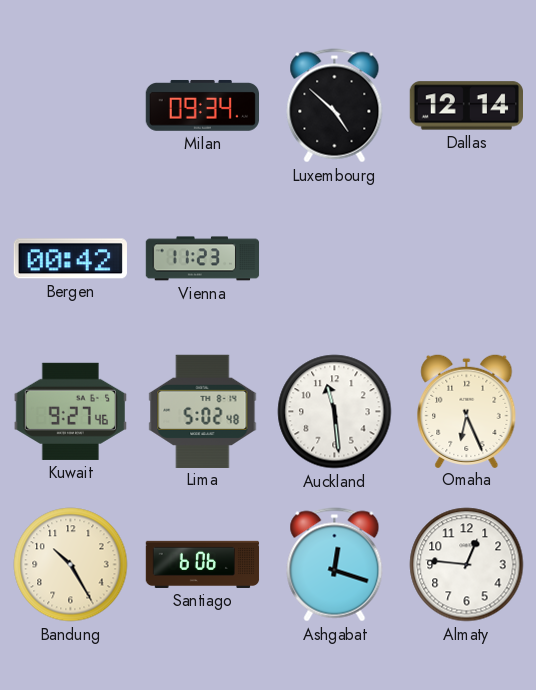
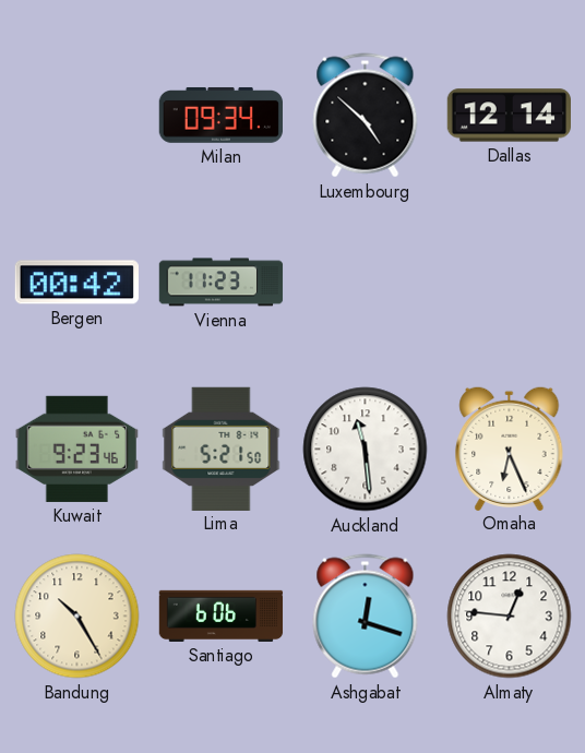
Kuwait: 9:27 -> 9:23
Lima: 5:02 -> 5:21
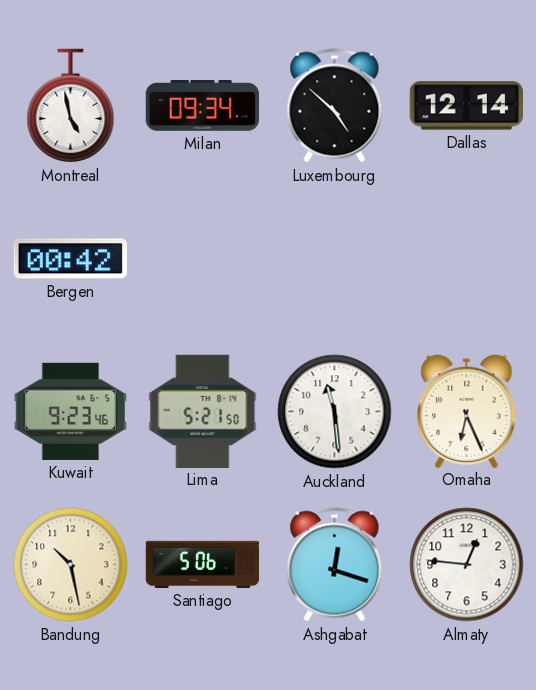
Montreal: none -> 4:58
Vienna: 11:23 -> none
Bandung: 10:25 -> 10:28
Santiago: 6:06 -> 5:06
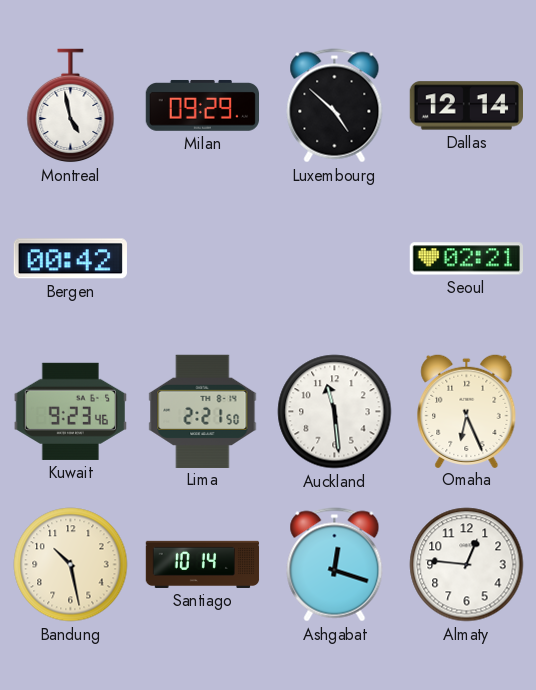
Milan: 09:34 -> 09:29
Seoul: none -> 02:21
Lima: 5:21 -> 2:21
Santiago: 5:06 -> 10:14
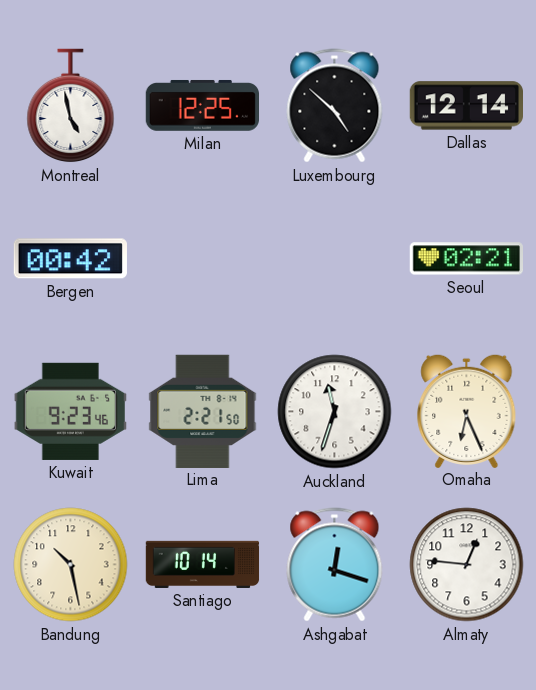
Milan: 09:29 -> 12:25
Auckland: 11:29 -> 11:33
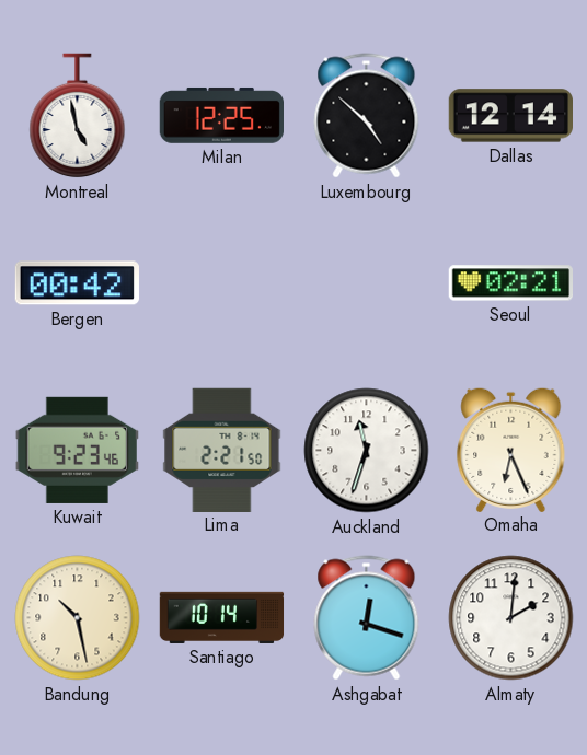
Almaty: 12:46 -> 2:01
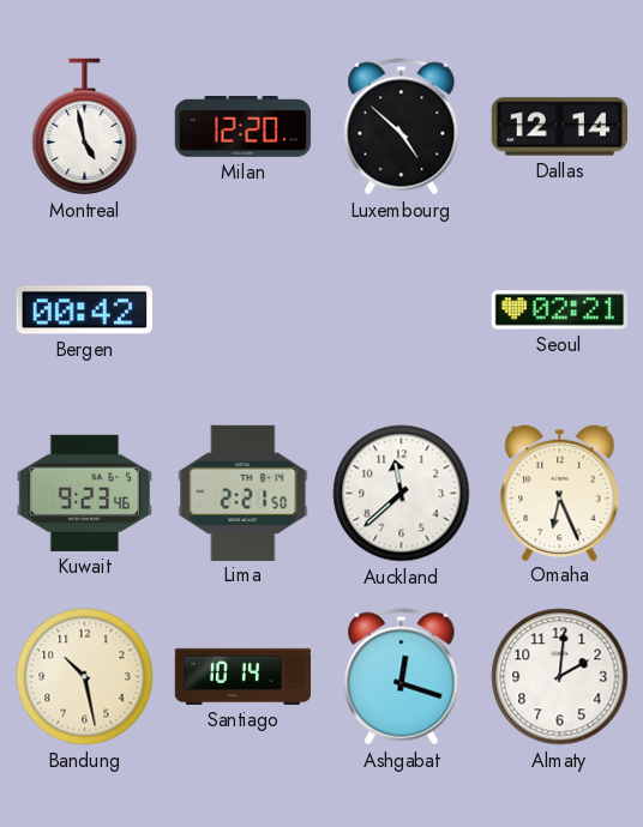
Milan: 12:25 -> 12:20
Auckland: 11:33 -> 11:38
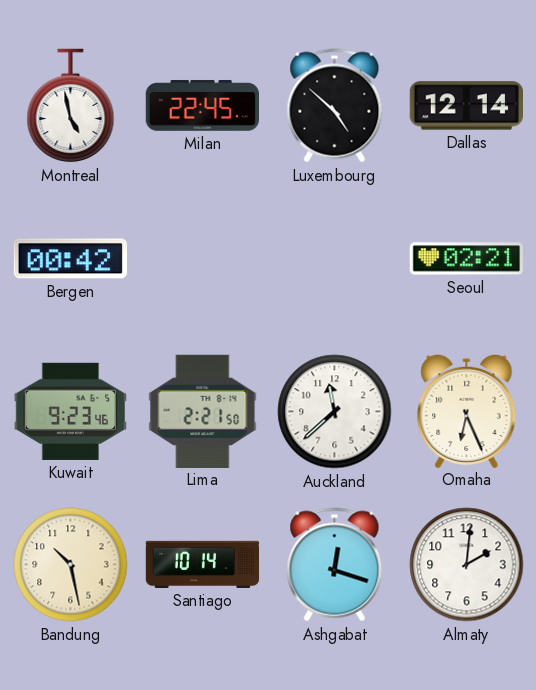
Milan: 12:20 -> 22:45
